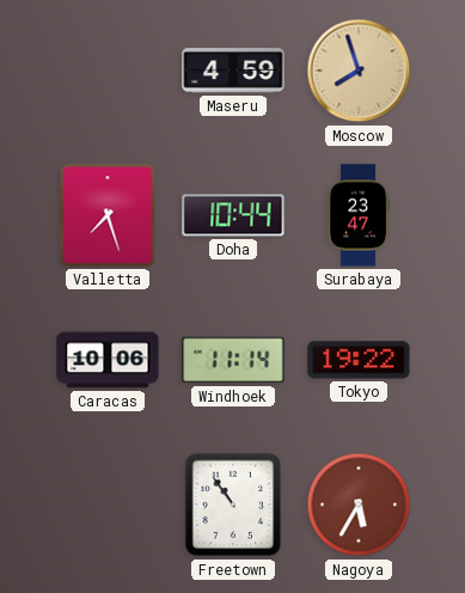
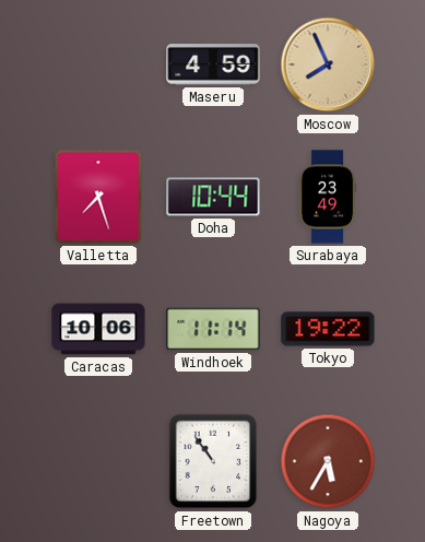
Moscow: 7:57 -> 7:56
Surabaya: 23:47 -> 23:49
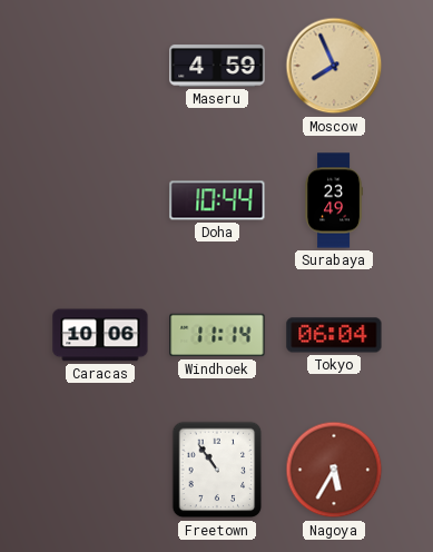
Valletta: 7:27 -> none
Tokyo: 19:22 -> 06:04
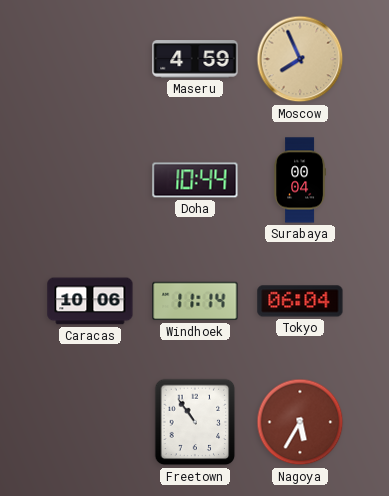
Surabaya: 23:49 -> 00:04
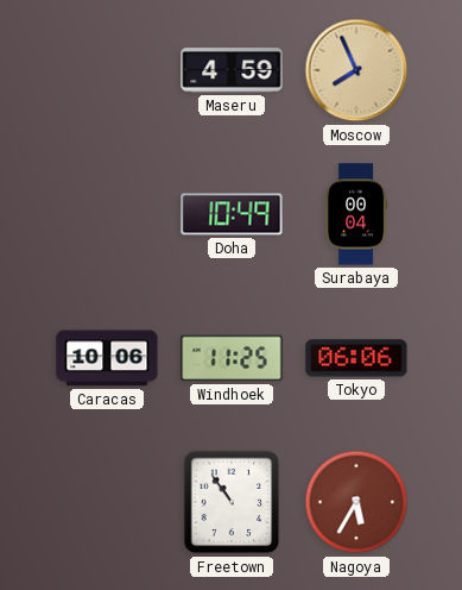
Doha: 10:44 -> 10:49
Windhoek: 11:14 -> 11:25
Tokyo: 06:04 -> 06:06
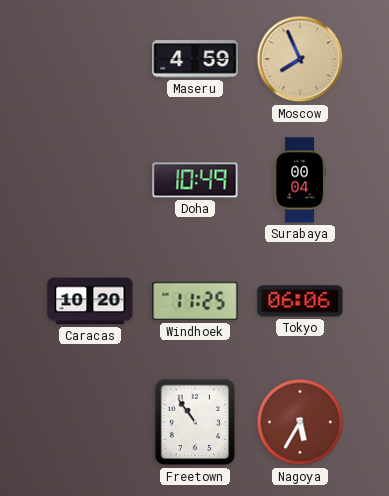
Caracas: 10:06 -> 10:20
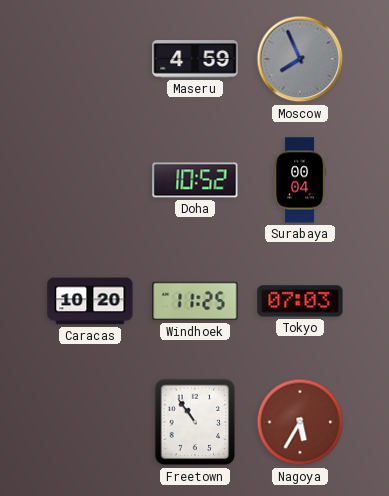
Moscow dial: champagne -> grey
Doha: 10:49 -> 10:52
Tokyo: 06:06 -> 07:03
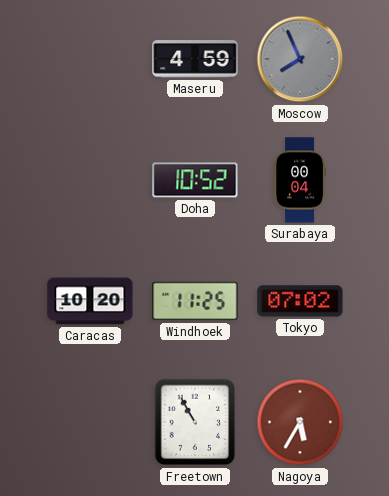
Tokyo: 07:03 -> 07:02
Freetown: 10:54 -> 10:55
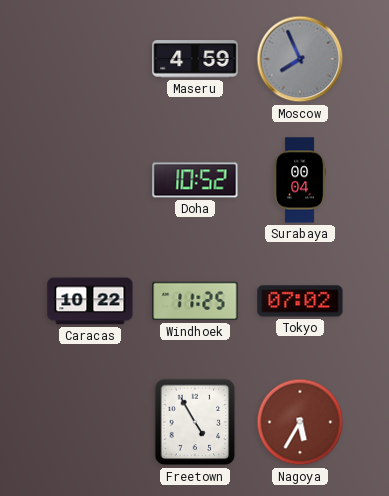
Caracas: 10:20 -> 10:22
Freetown: 10:55 -> 4:55
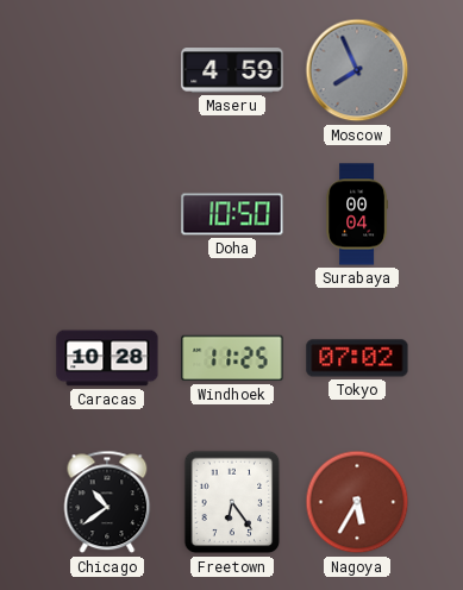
Doha: 10:52 -> 10:50
Caracas: 10:22 -> 10:28
Chicago: none -> 10:39
Freetown: 4:55 -> 6:24
